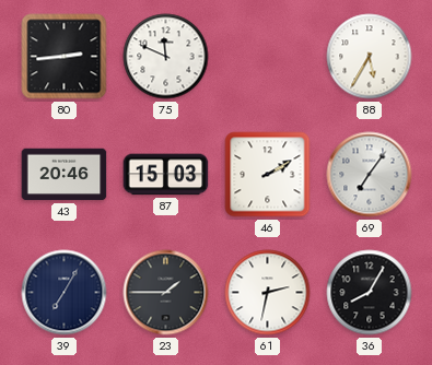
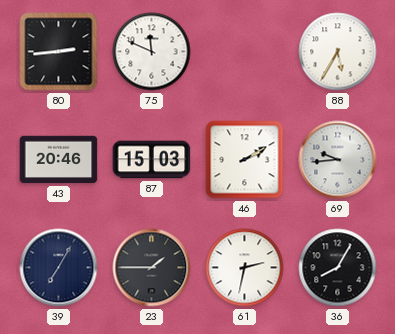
69: 7:06 -> 9:44
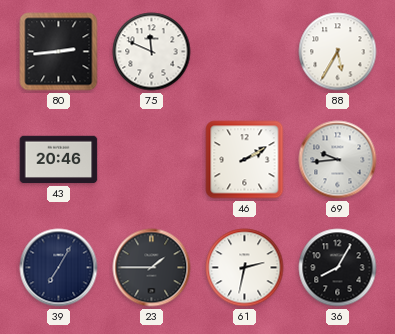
87: 15:03 -> none
